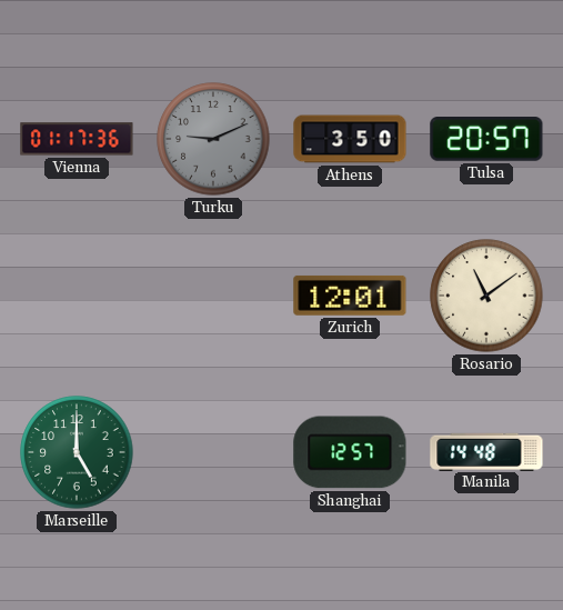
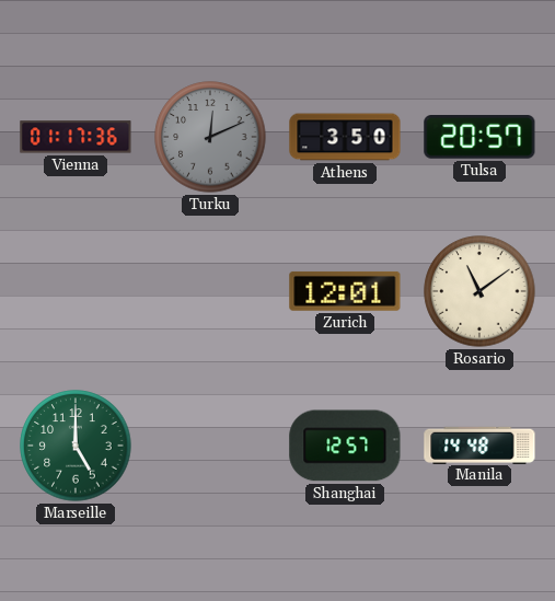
Turku: 9:11 -> 12:11
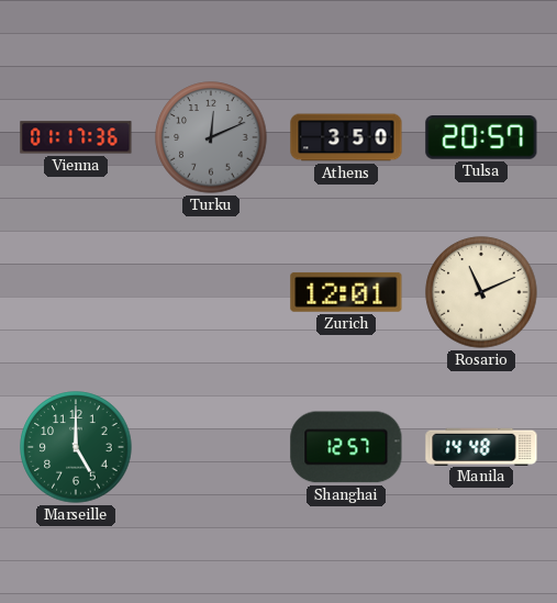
Rosario: 11:09 -> 11:11
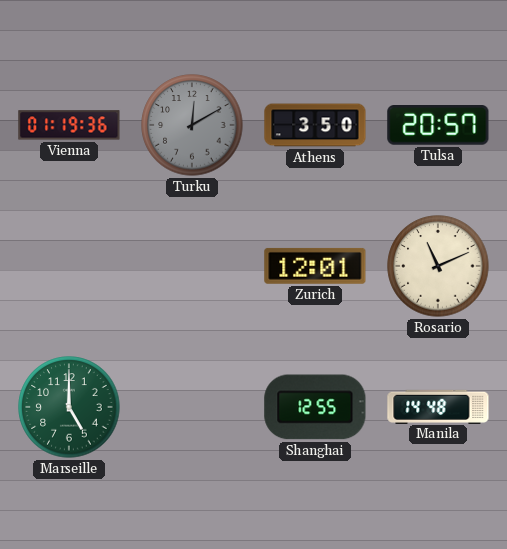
Vienna: 01:17 -> 01:19
Turku: 12:11 -> 12:10
Shanghai: 12:57 -> 12:55
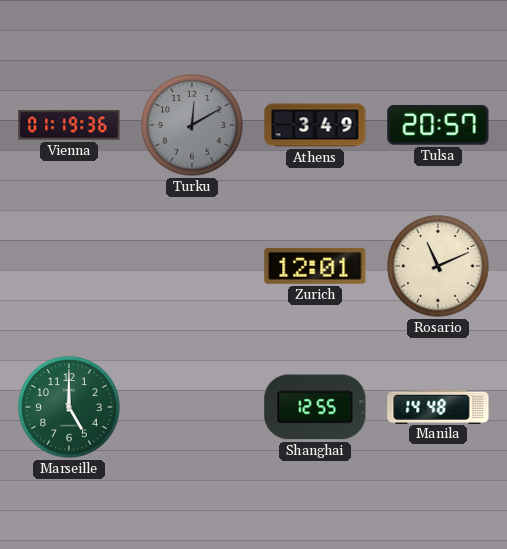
Athens: 3:50 -> 3:49
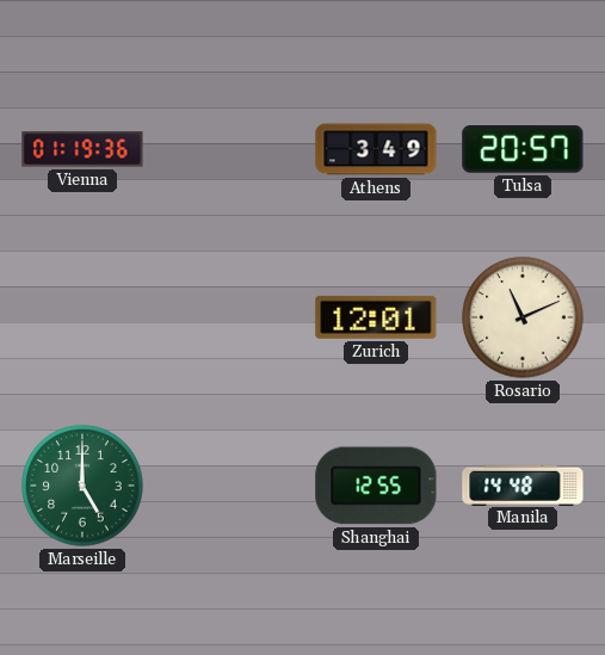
Turku: 12:10 -> none
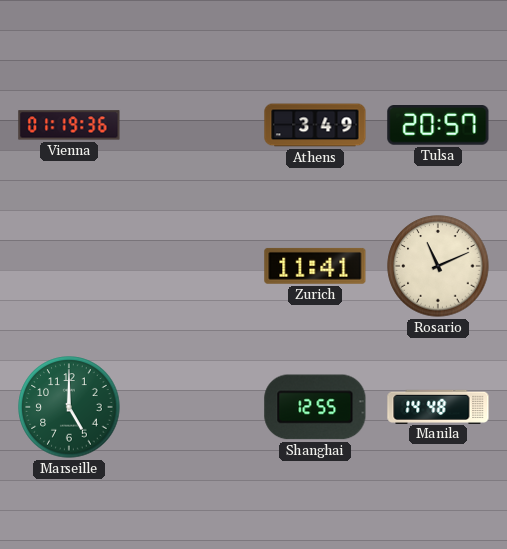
Zurich: 12:01 -> 11:41
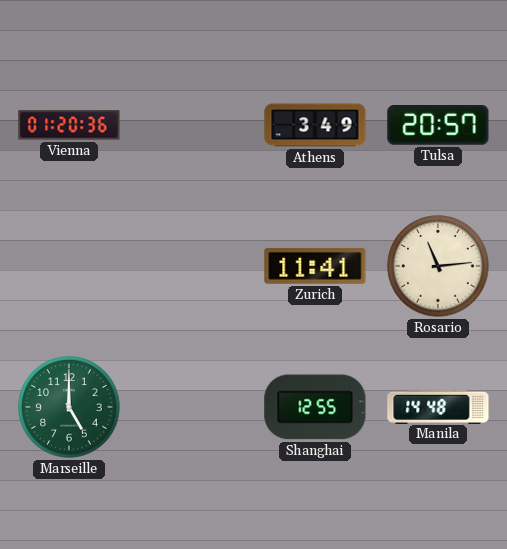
Vienna: 01:19 -> 01:20
Rosario: 11:11 -> 11:14
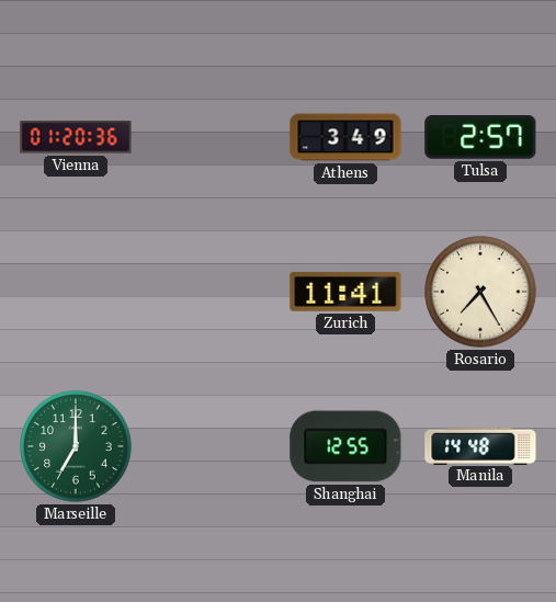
Tulsa: 20:57 -> 2:57
Rosario: 11:14 -> 7:25
Marseille: 5:00 -> 7:00
